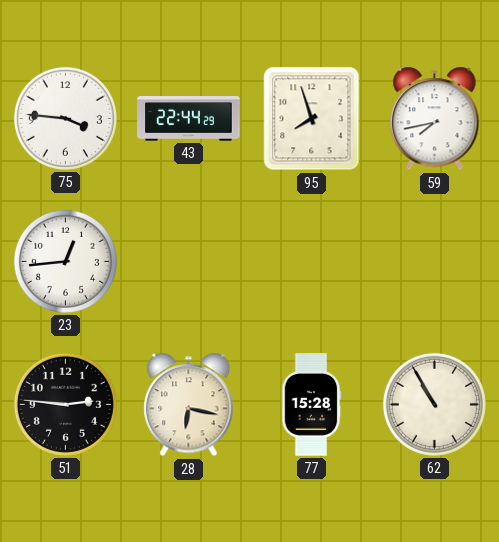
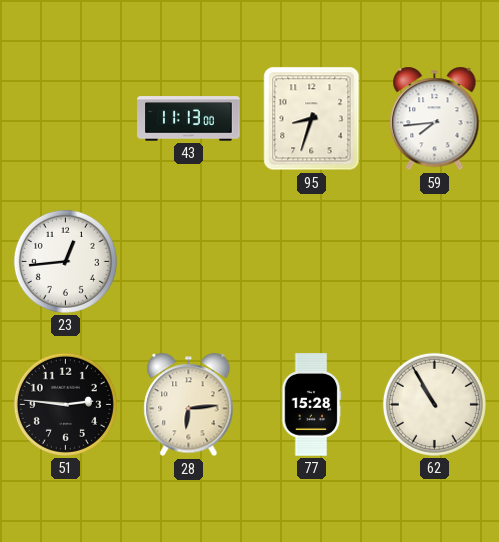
75: 3:46 -> none
43: 22:44 -> 11:13
95: 7:57 -> 8:33
59: 7:43 -> 7:44
28: 6:17 -> 6:14
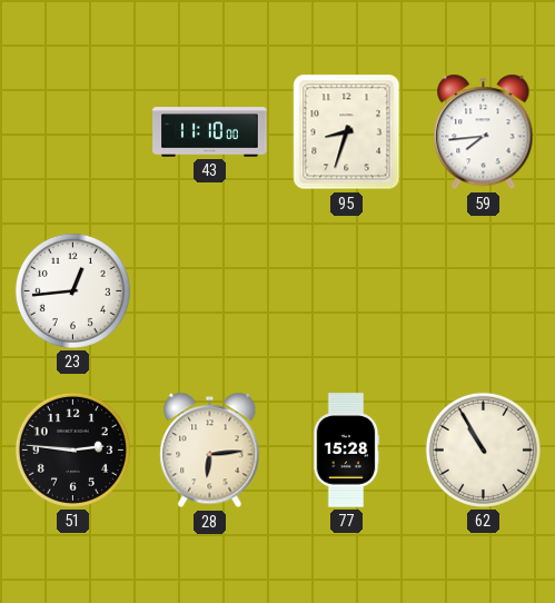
43: 11:13 -> 11:10
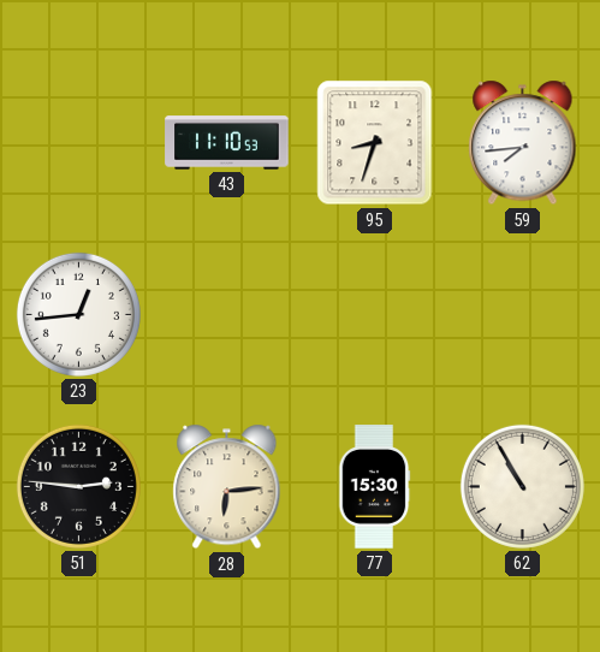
43: 11:10:00 -> 11:10:53
77: 15:28 -> 15:30
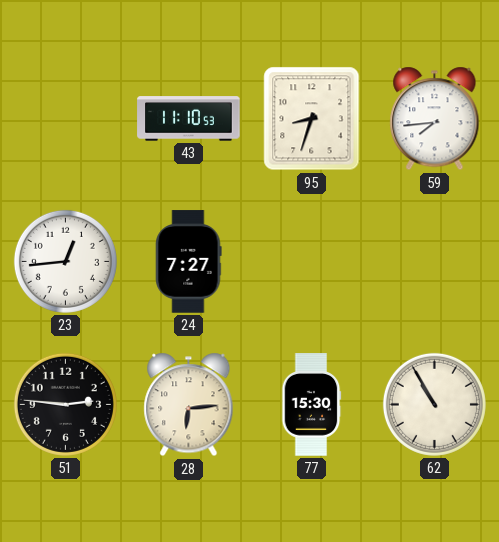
24: none -> 7:27
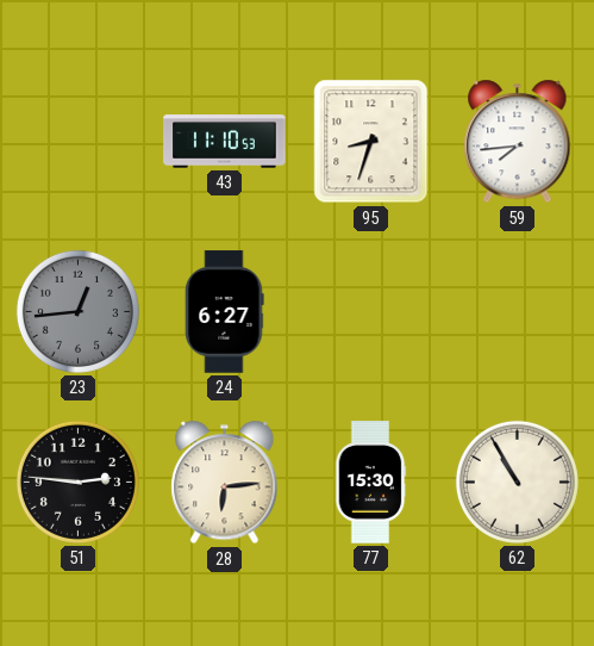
23 dial: white -> grey
24: 7:27 -> 6:27
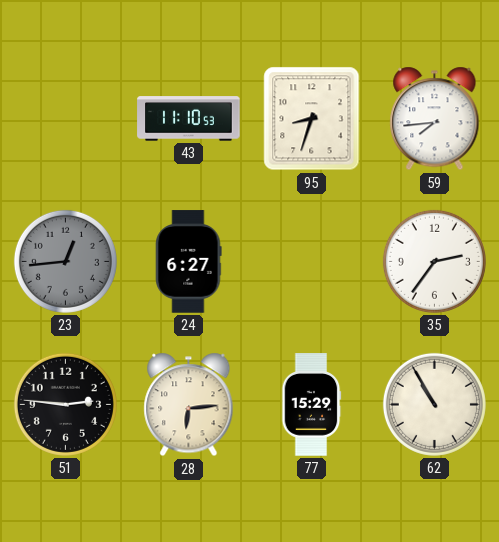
35: none -> 2:36
77: 15:30 -> 15:29
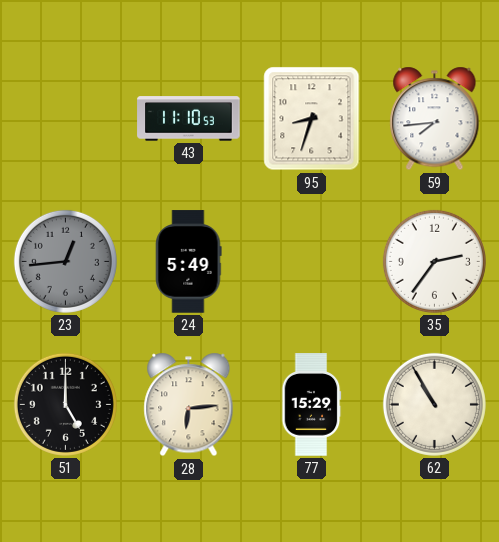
24: 6:27 -> 5:49
51: 2:46 -> 5:00
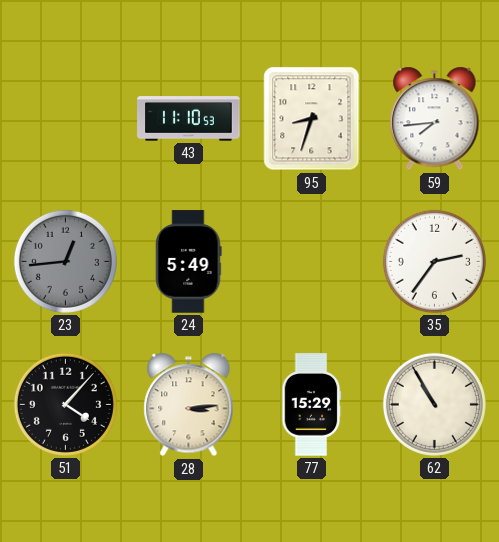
51: 5:00 -> 4:07
28: 6:14 -> 3:14
